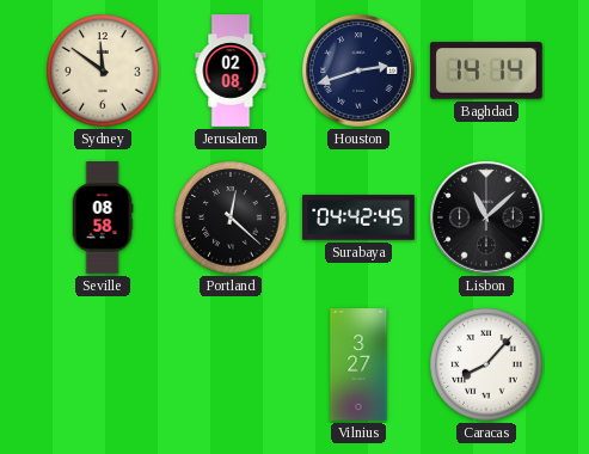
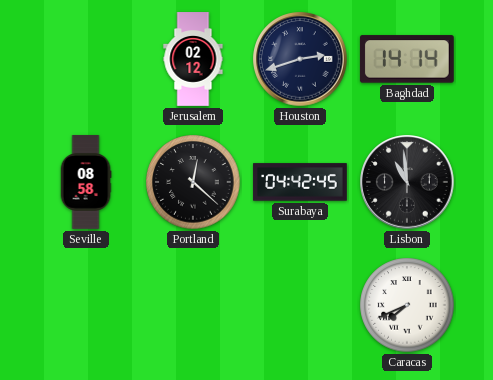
Sydney: 11:51 -> none
Jerusalem: 02:08 -> 02:12
Lisbon: 11:08 -> 10:59
Vilnius: 3:27 -> none
Caracas: 8:07 -> 7:41
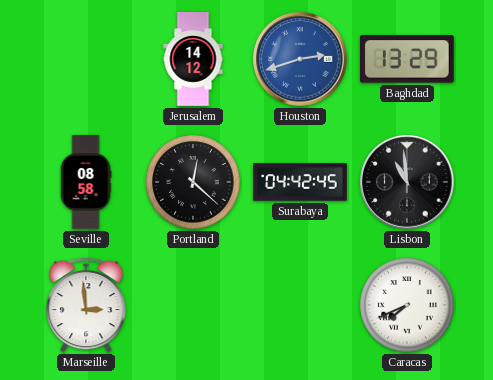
Jerusalem: 02:12 -> 14:12
Houston dial: navy -> blue
Baghdad: 14:14 -> 13:29
Marseille: none -> 2:59
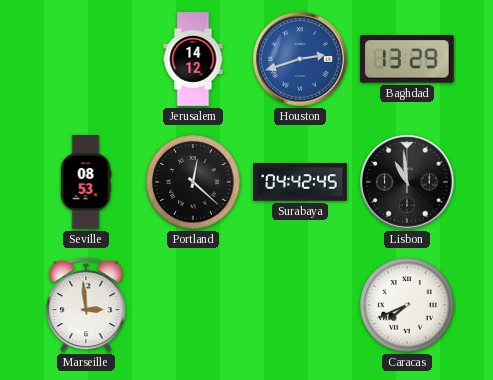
Seville: 08:58 -> 08:53
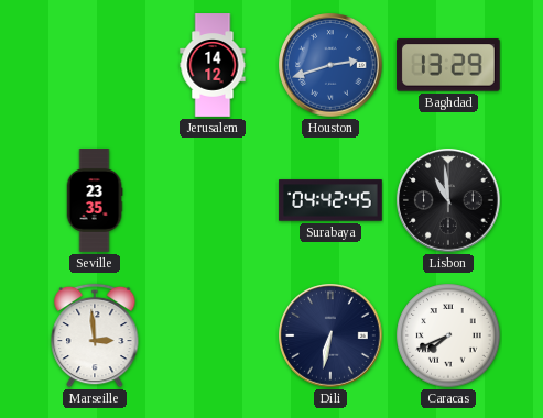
Seville: 08:53 -> 23:35
Portland: 12:22 -> none
Dili: none -> 6:32
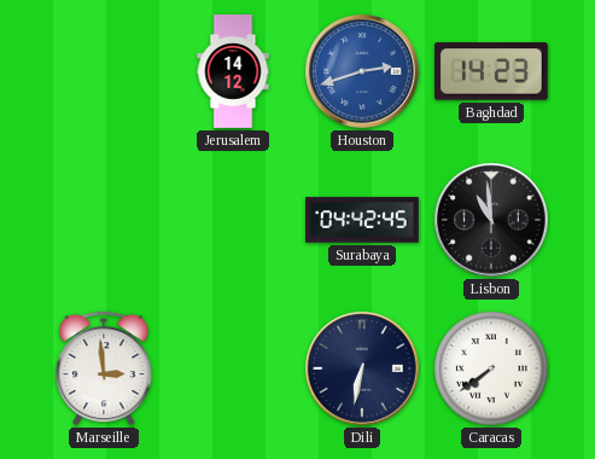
Baghdad: 13:29 -> 14:23
Seville: 23:35 -> none
Caracas: 7:41 -> 7:39
